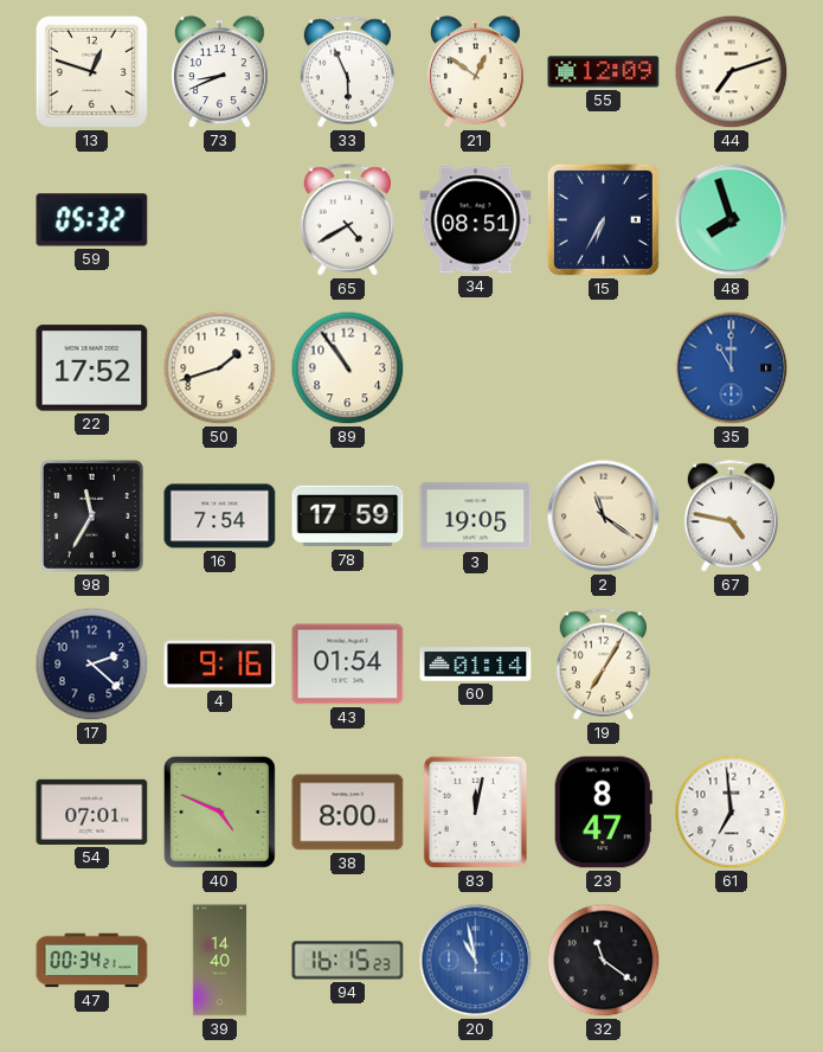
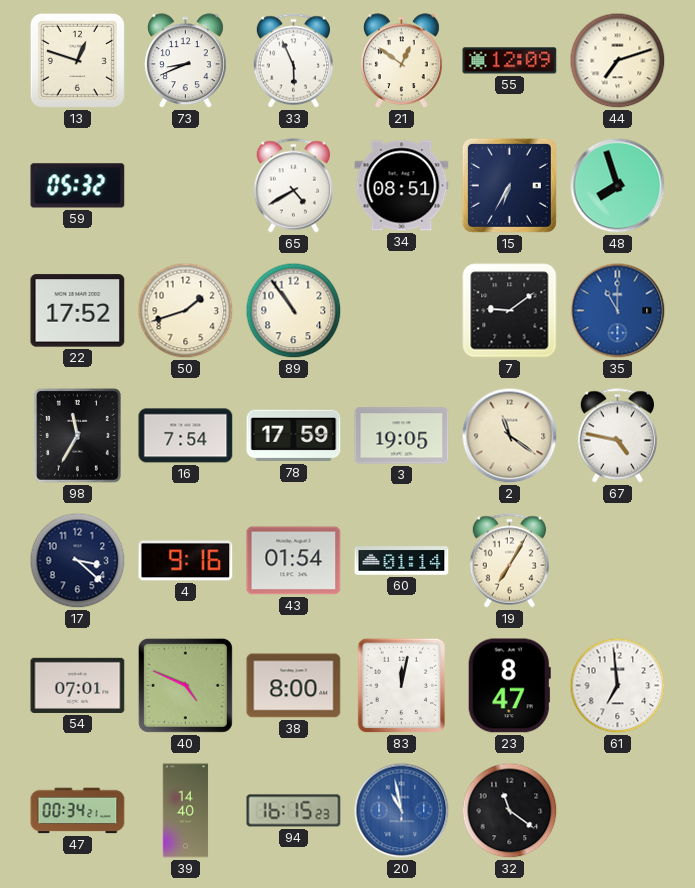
7: none -> 9:09
17: 2:22 -> 3:22
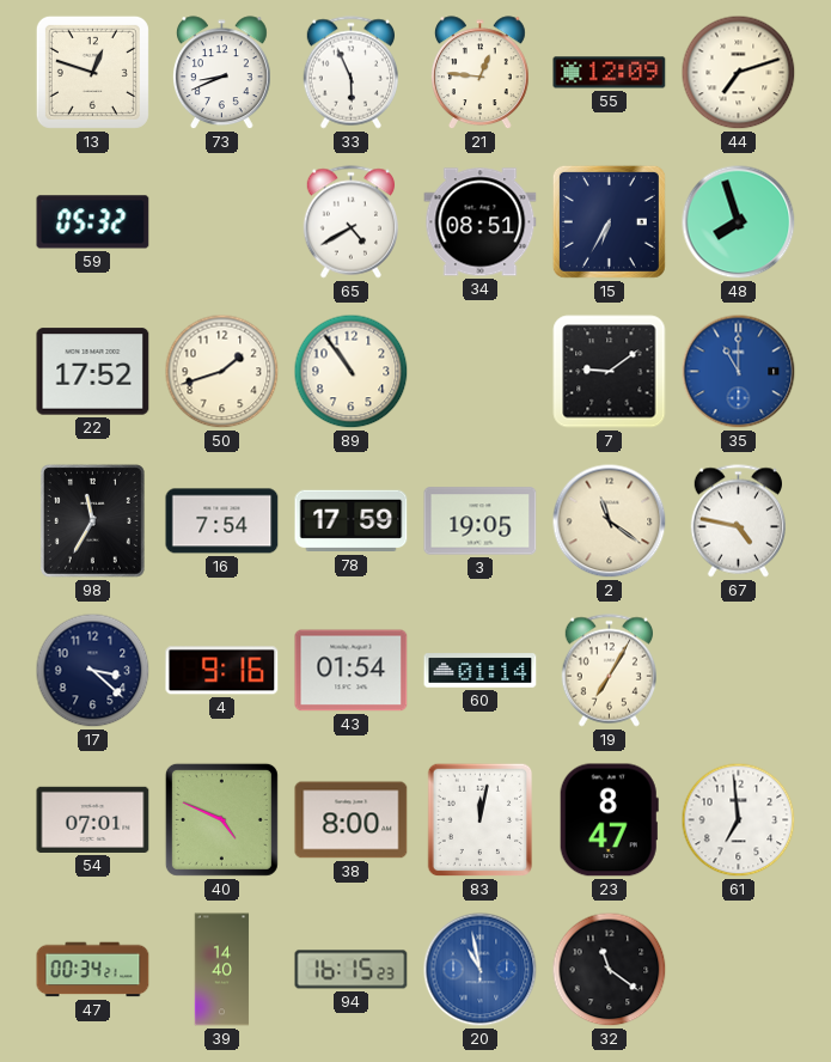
21: 12:51 -> 12:46
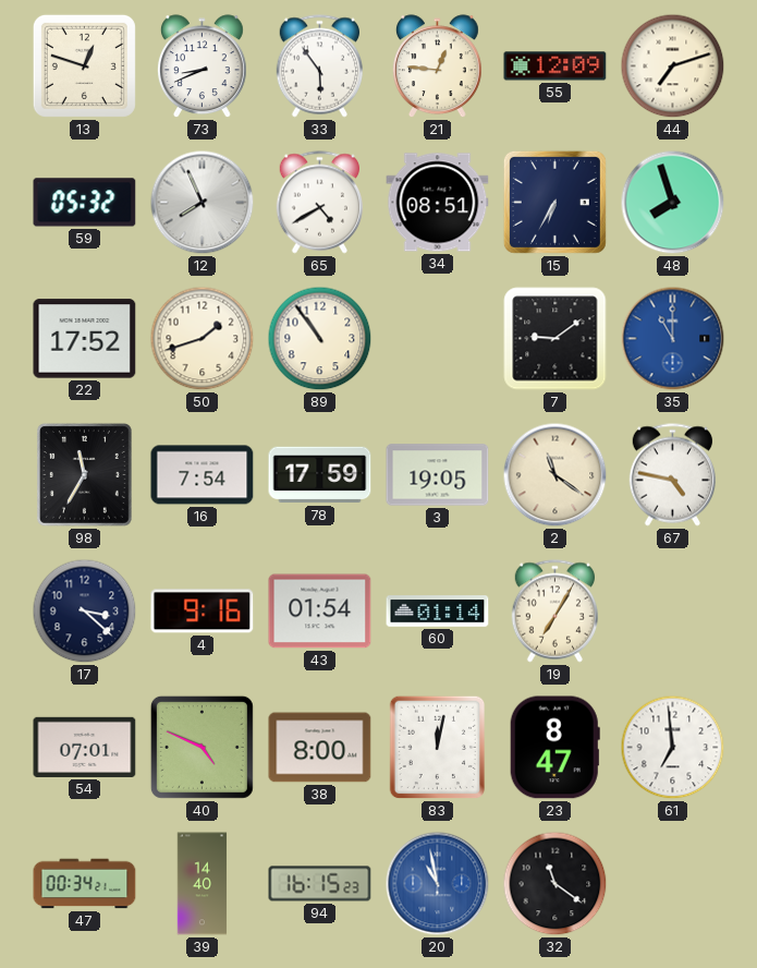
33: 5:56 -> 5:54
12: none -> 7:56
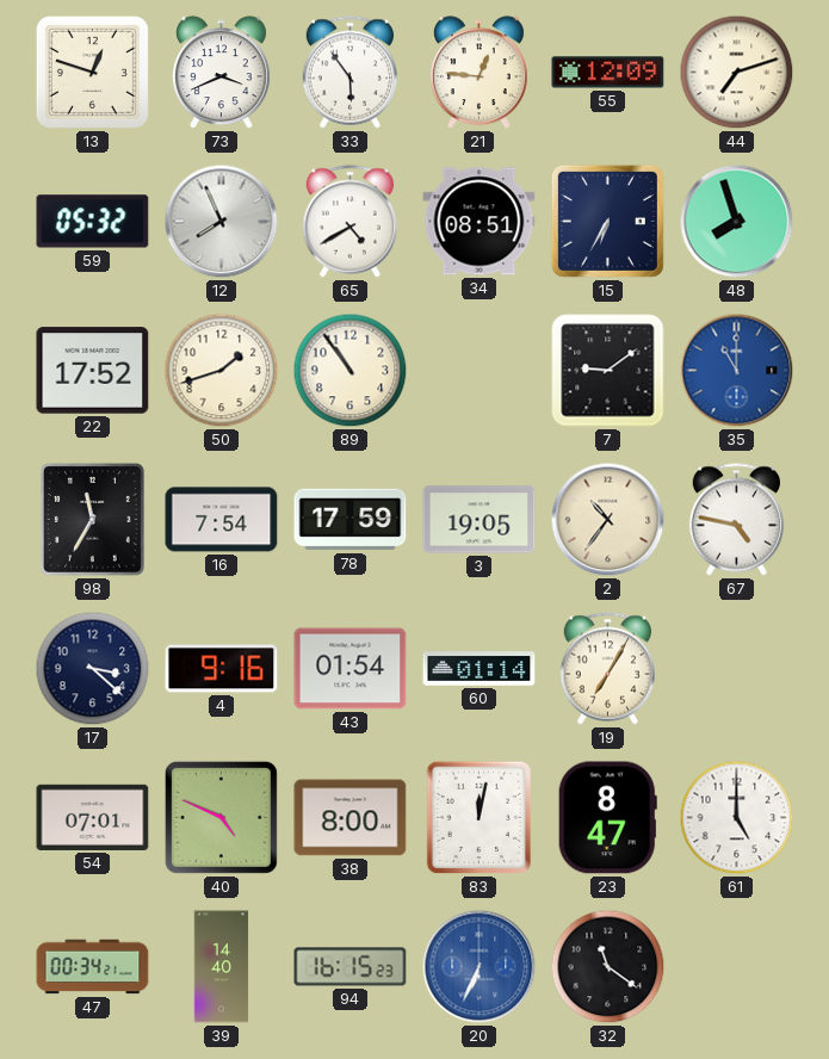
73: 8:41 -> 3:41
2: 11:21 -> 10:36
61: 6:59 -> 5:00
20: 10:58 -> 6:34
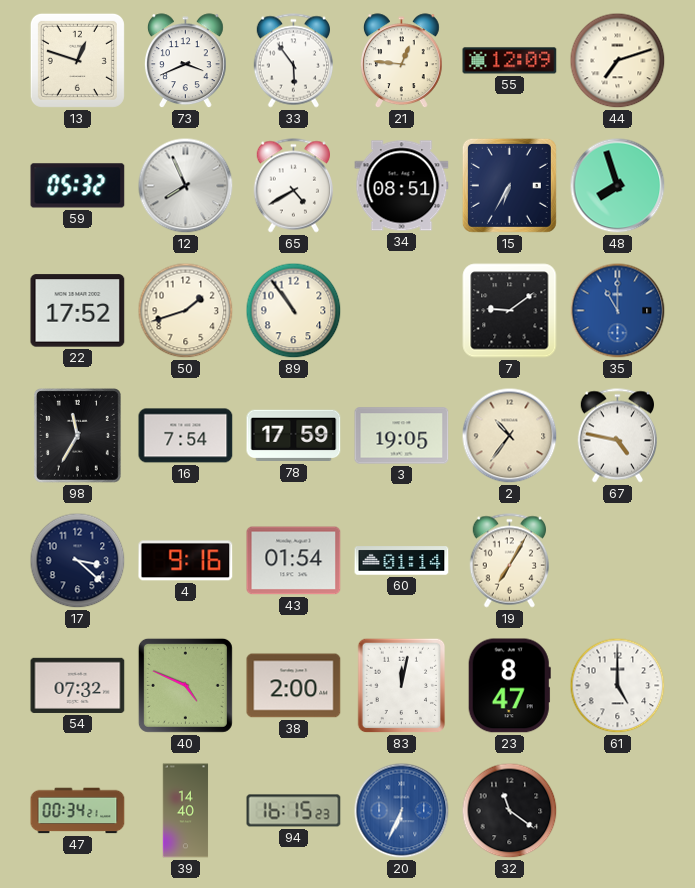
54: 07:01 -> 07:32
38: 8:00 -> 2:00
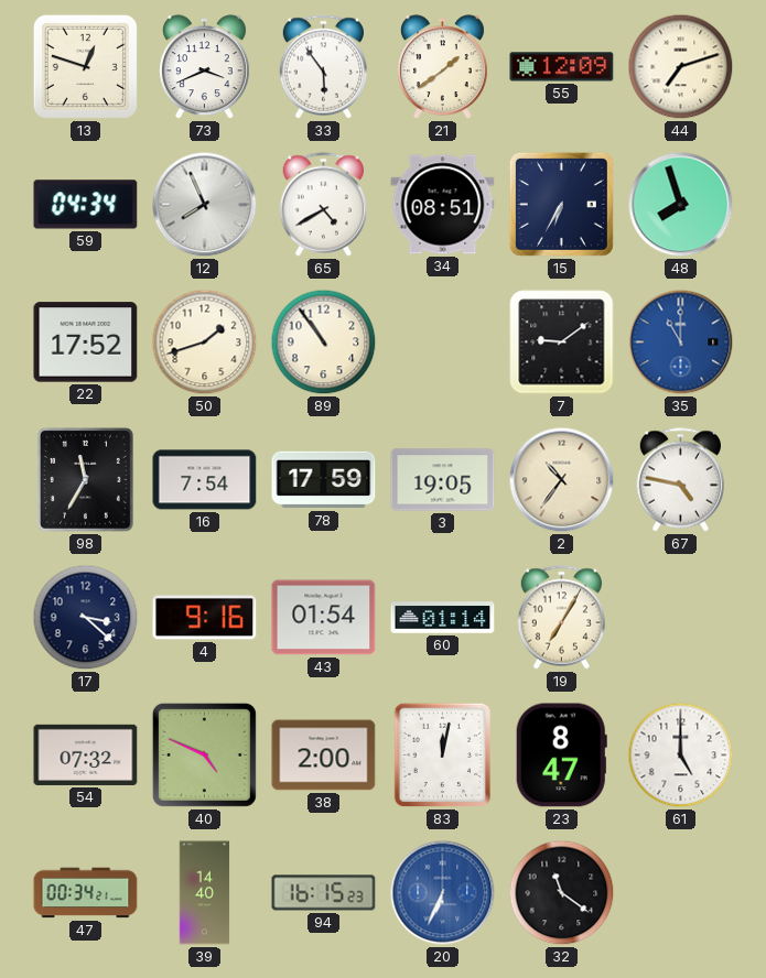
21: 12:46 -> 1:39
59: 05:32 -> 04:34
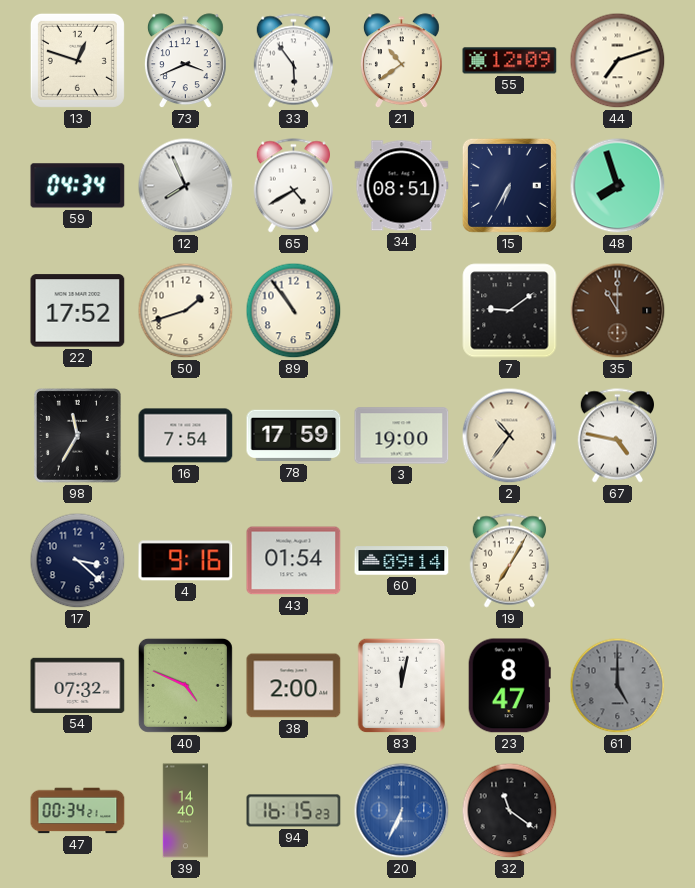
21: 1:39 -> 10:39
35 dial: blue -> brown
3: 19:05 -> 19:00
60: 01:14 -> 09:14
61 dial: white -> grey
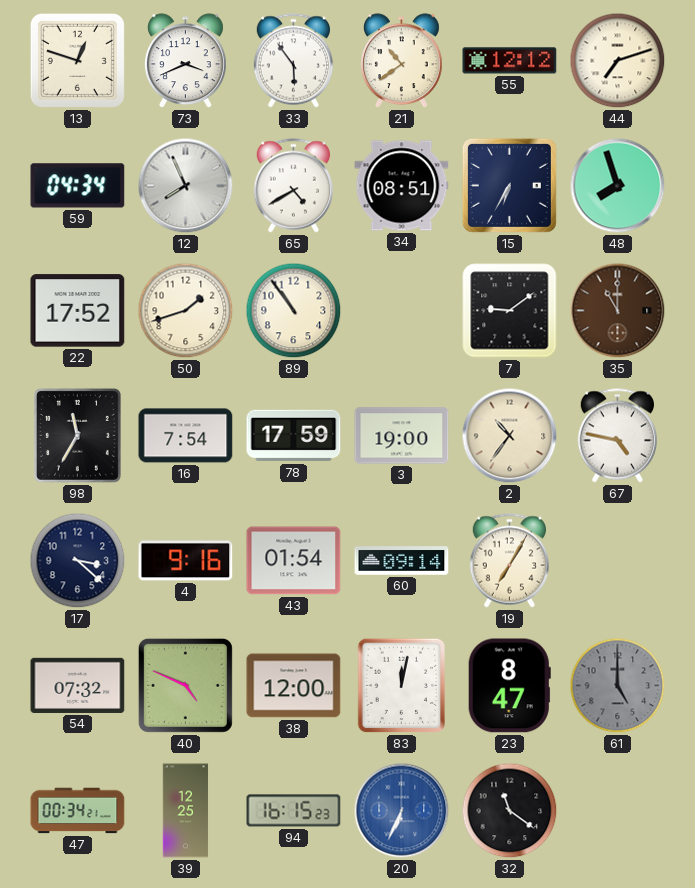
55: 12:09 -> 12:12
38: 2:00 -> 12:00
39: 14:40 -> 12:25
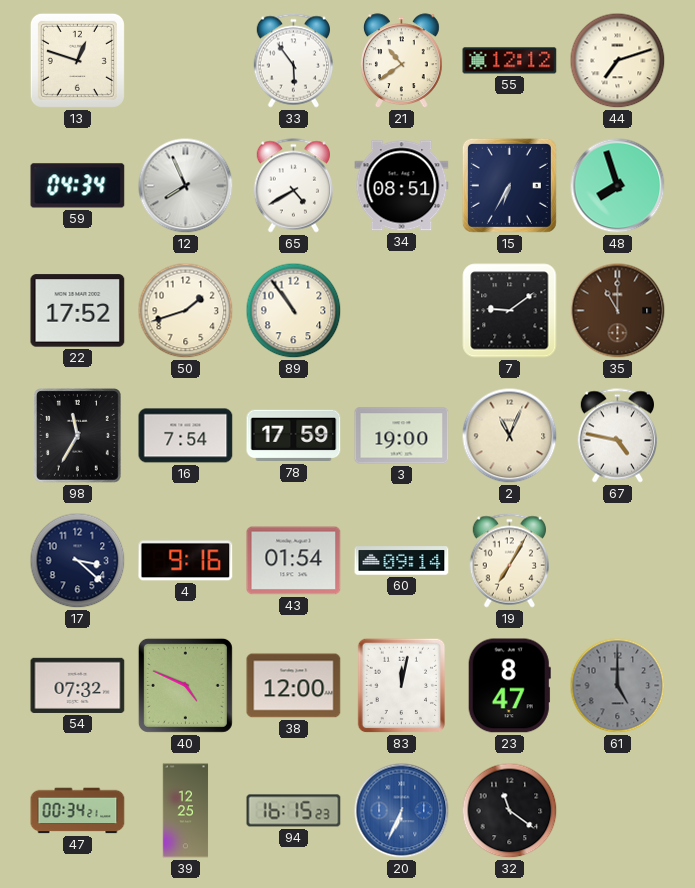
73: 3:41 -> none
2: 10:36 -> 11:04
